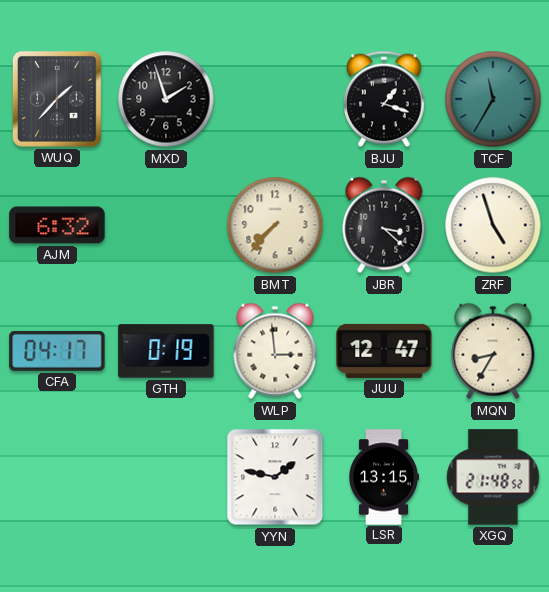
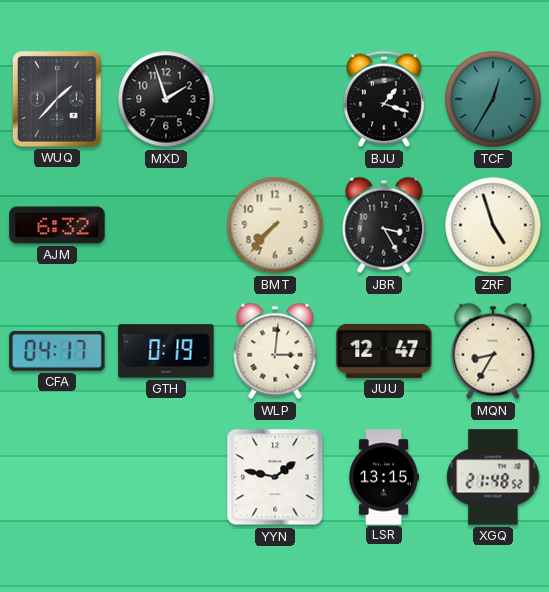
TCF: 11:35 -> 12:35
JBR: 3:22 -> 3:25
WLP: 2:59 -> 3:01
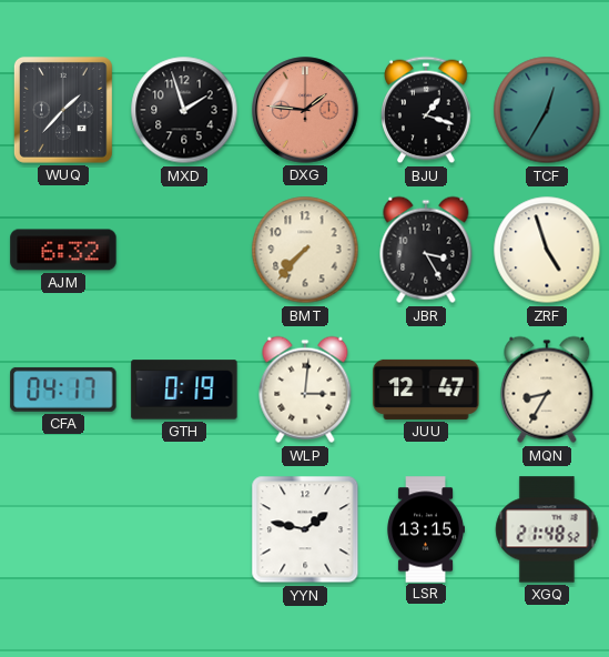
DXG: none -> 1:46
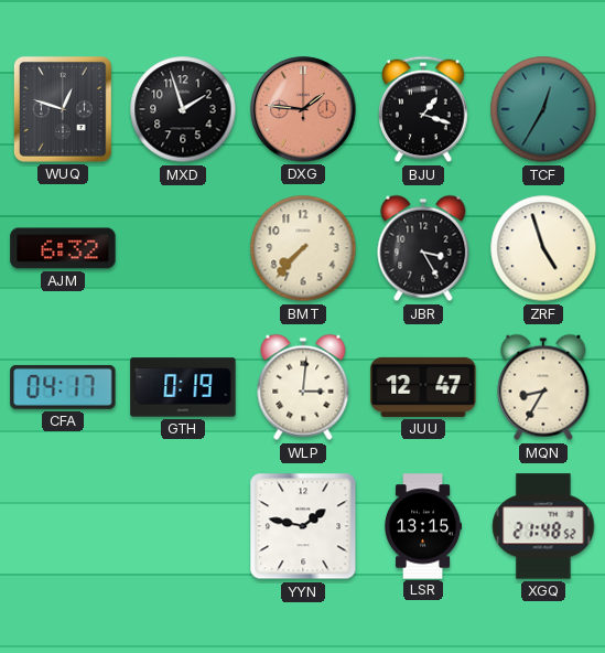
WUQ: 1:37 -> 12:48
